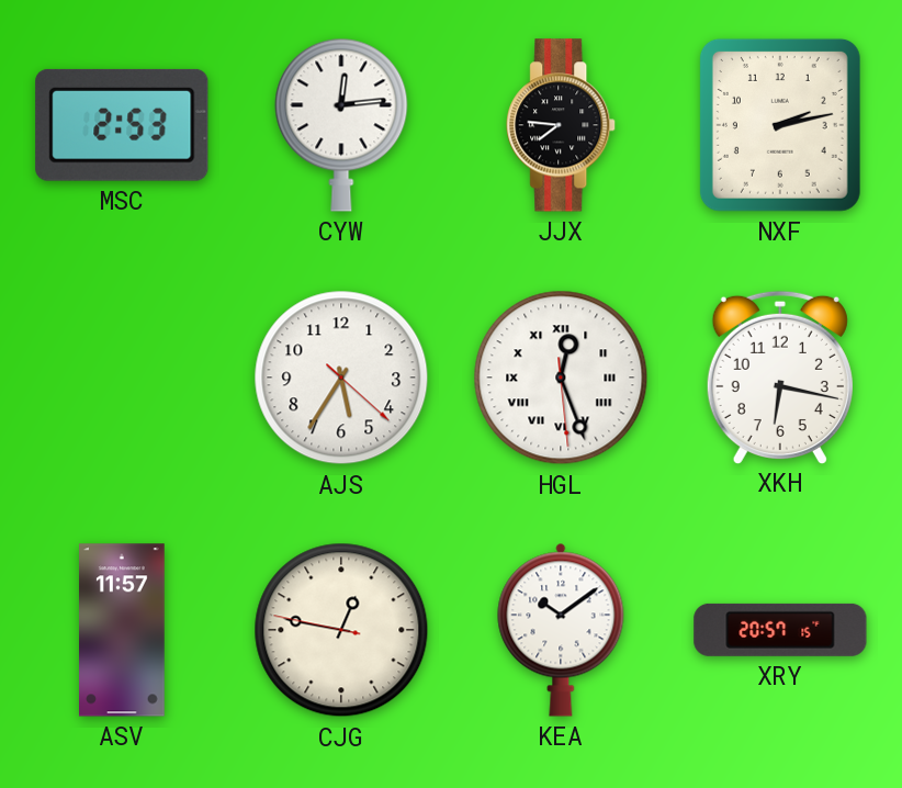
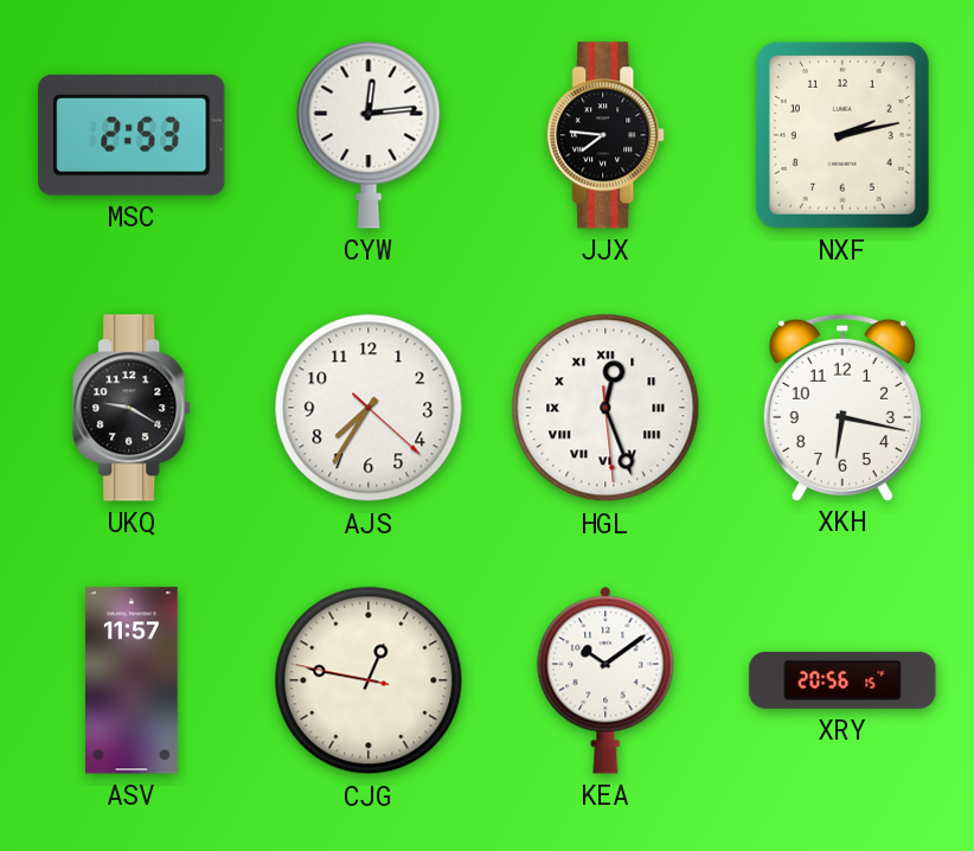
UKQ: none -> 9:20
AJS: 5:35 -> 7:35
XRY: 20:57 -> 20:56
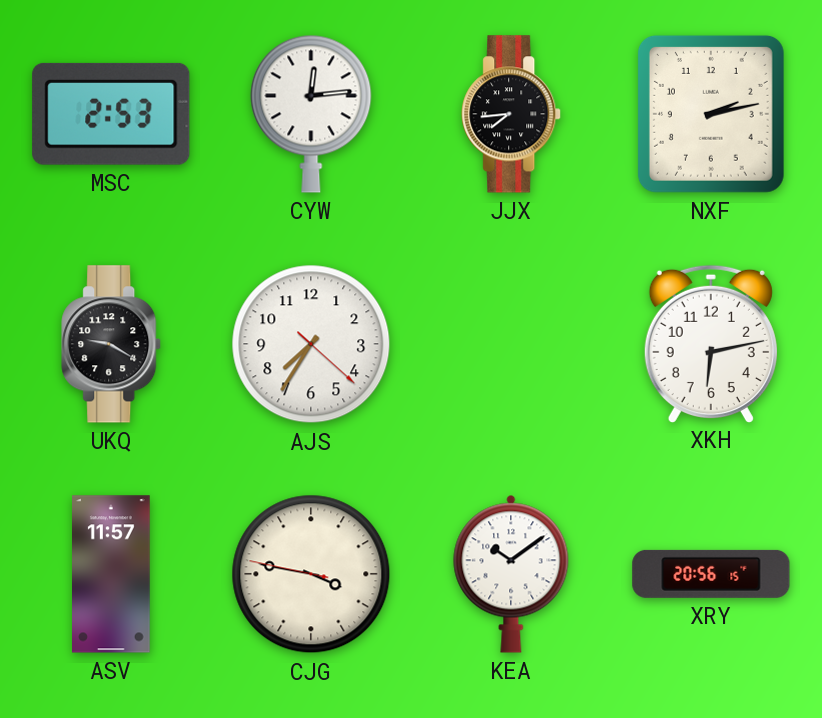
JJX: 7:46 -> 7:44
HGL: 12:26 -> none
XKH: 6:17 -> 6:13
CJG: 12:46 -> 3:46
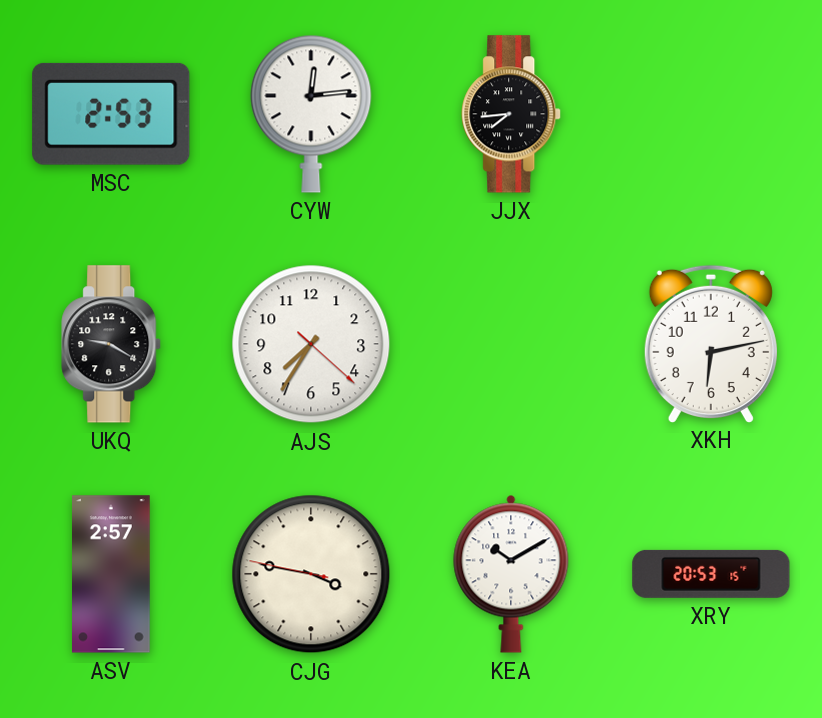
NXF: 2:13 -> none
ASV: 11:57 -> 2:57
KEA: 10:09 -> 10:10
XRY: 20:56 -> 20:53
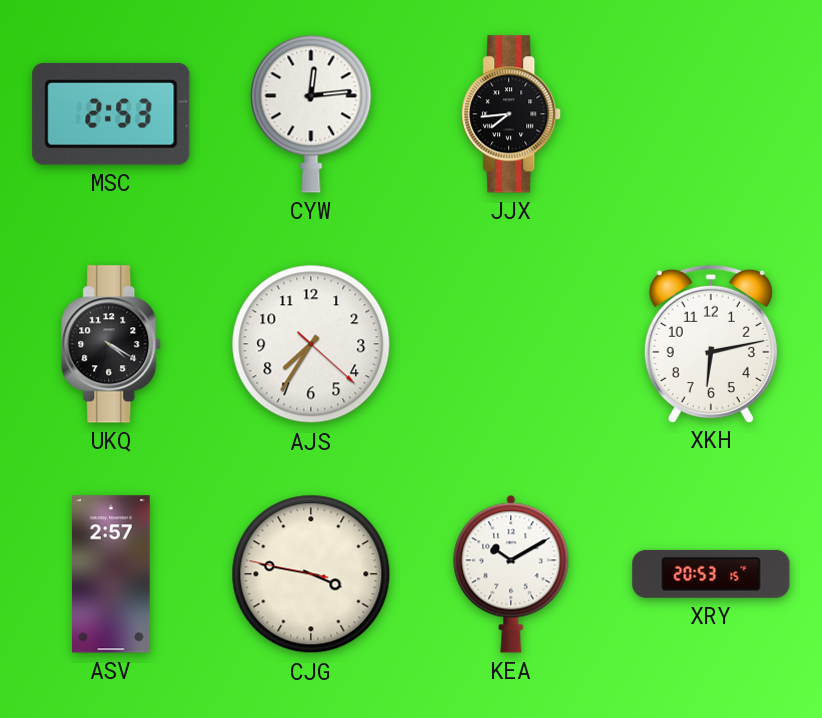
UKQ: 9:20 -> 4:20
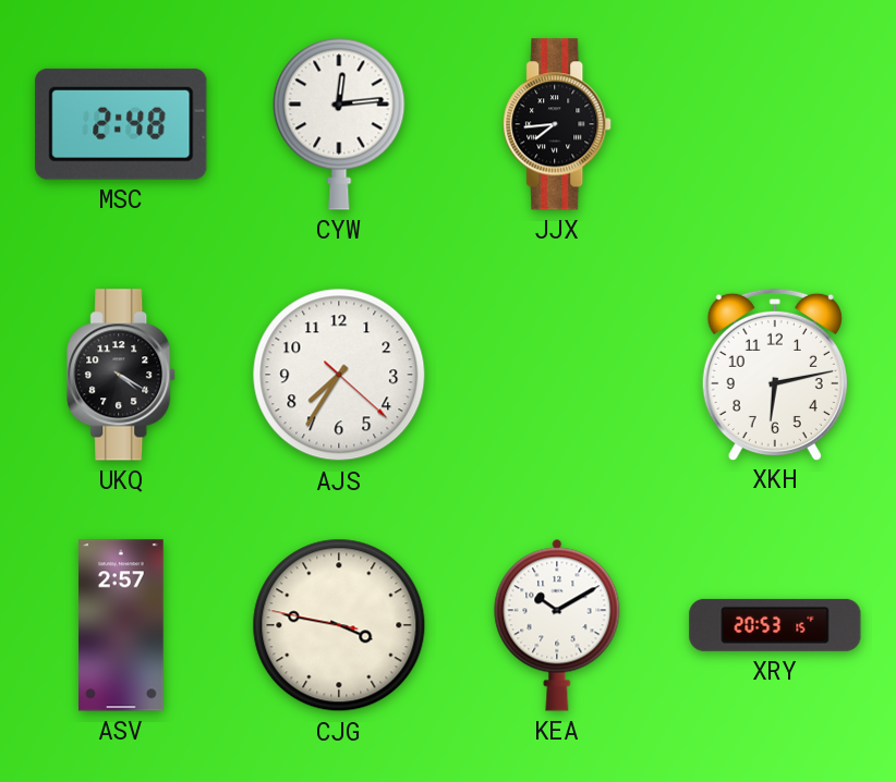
MSC: 2:53 -> 2:48
